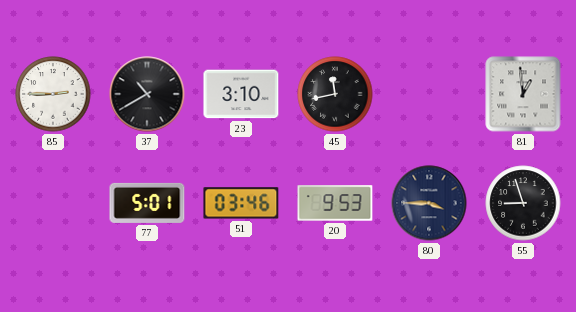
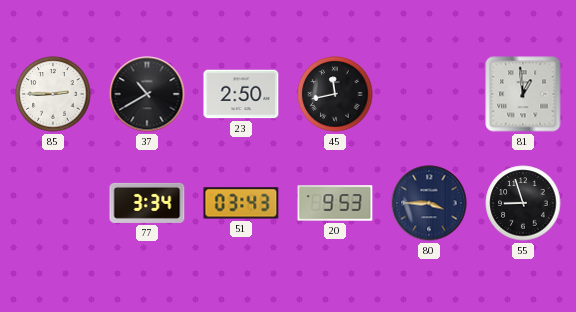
23: 3:10 -> 2:50
77: 5:01 -> 3:34
51: 03:46 -> 03:43
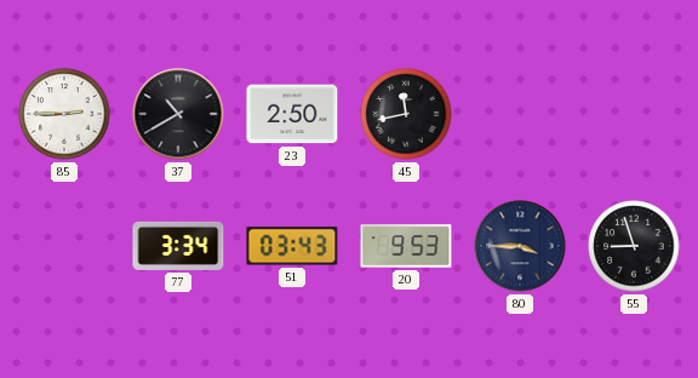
81: 12:59 -> none
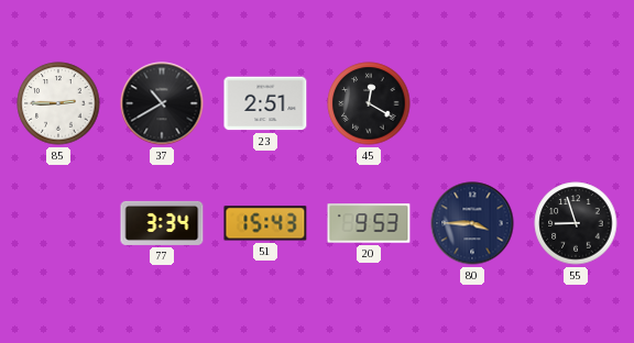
23: 2:50 -> 2:51
45: 11:43 -> 12:20
51: 03:43 -> 15:43
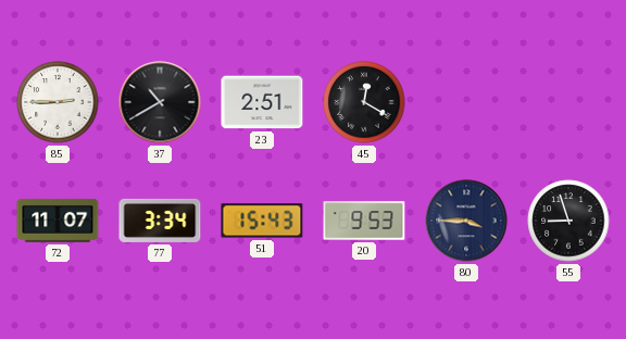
72: none -> 11:07
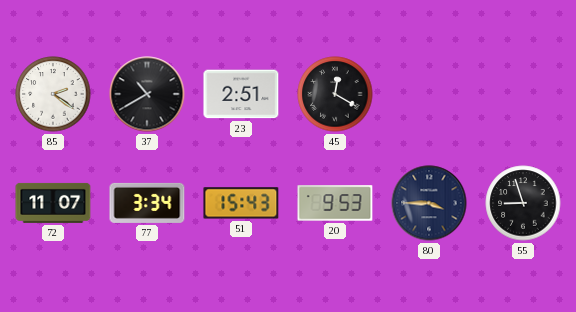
85: 2:45 -> 2:21
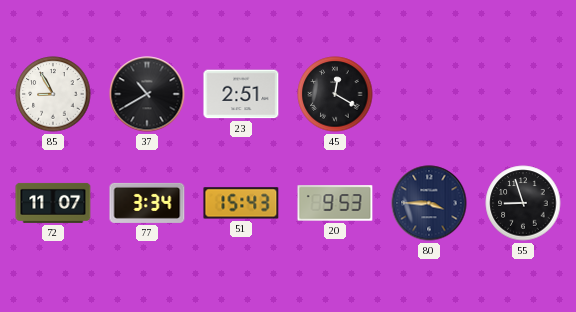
85: 2:21 -> 8:55
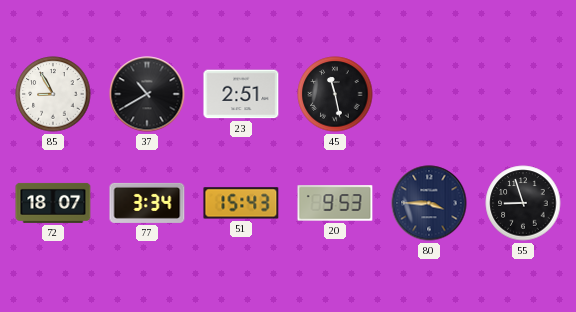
45: 12:20 -> 11:28
72: 11:07 -> 18:07
